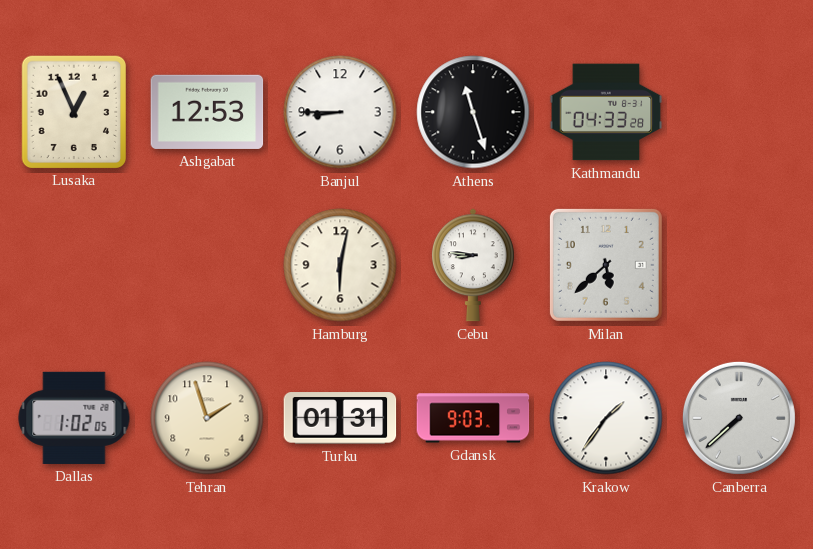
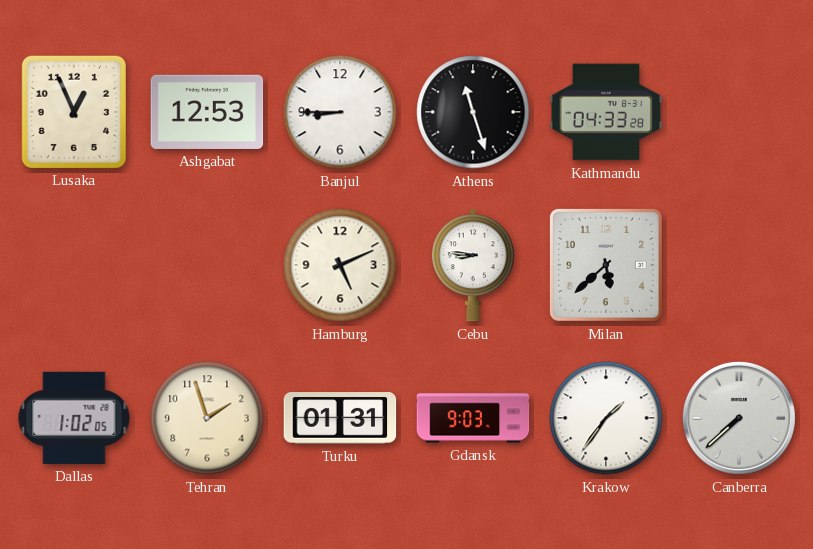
Hamburg: 6:02 -> 5:11
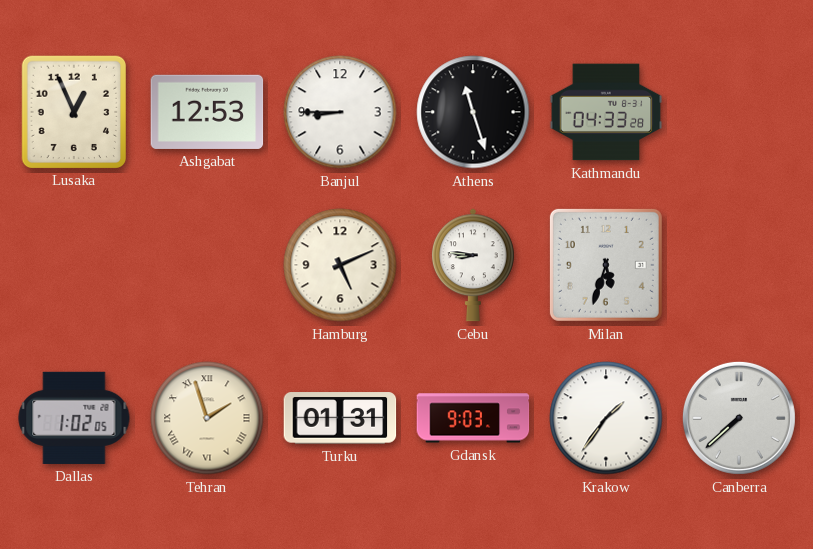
Milan: 5:38 -> 5:33
Tehran numerals: Arabic -> Roman
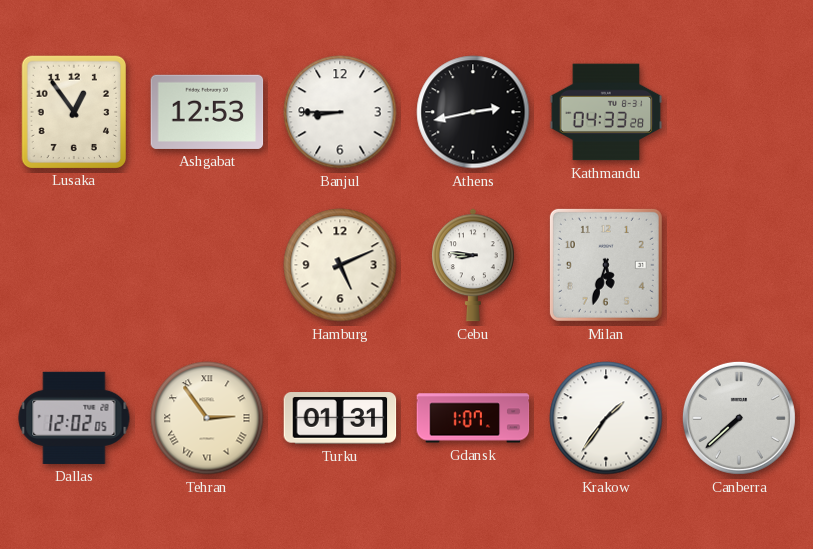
Lusaka: 12:56 -> 12:54
Athens: 11:27 -> 2:43
Dallas: 1:02 -> 12:02
Tehran: 1:57 -> 2:54
Gdansk: 9:03 -> 1:07
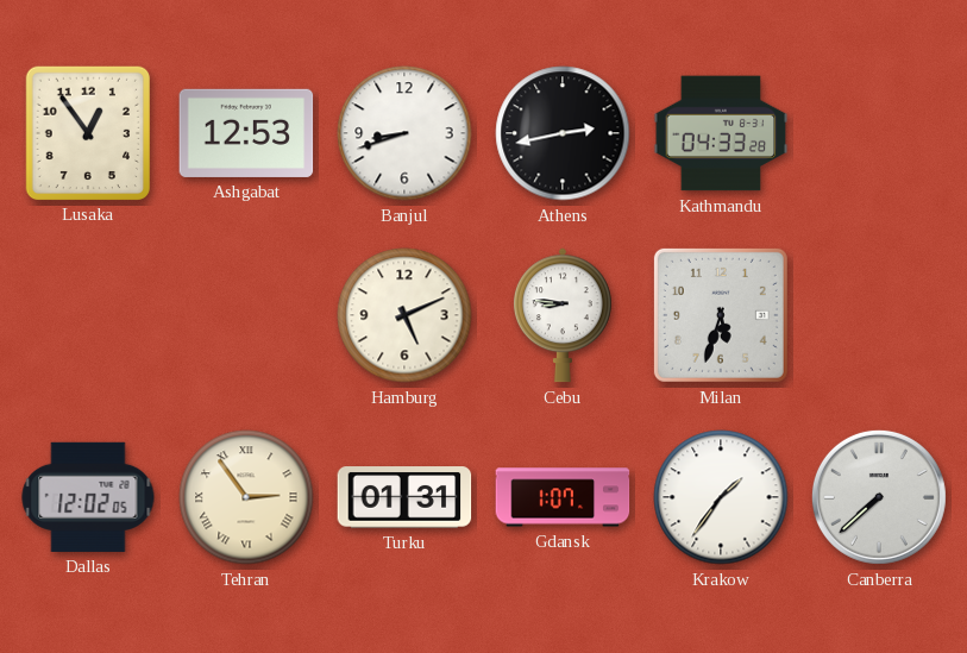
Banjul: 8:45 -> 8:42
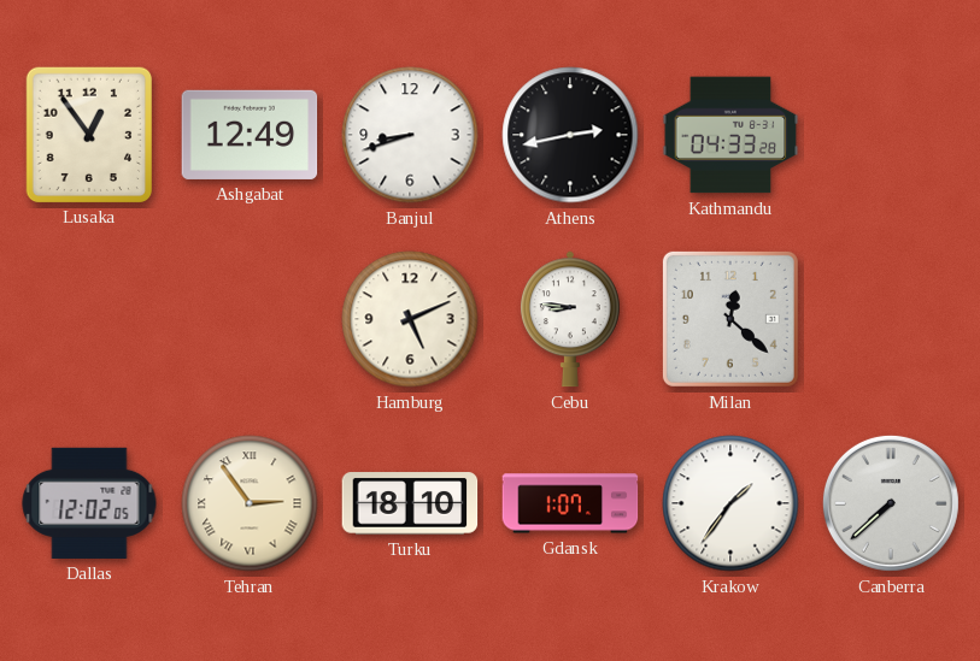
Ashgabat: 12:53 -> 12:49
Milan: 5:33 -> 12:22
Turku: 01:31 -> 18:10
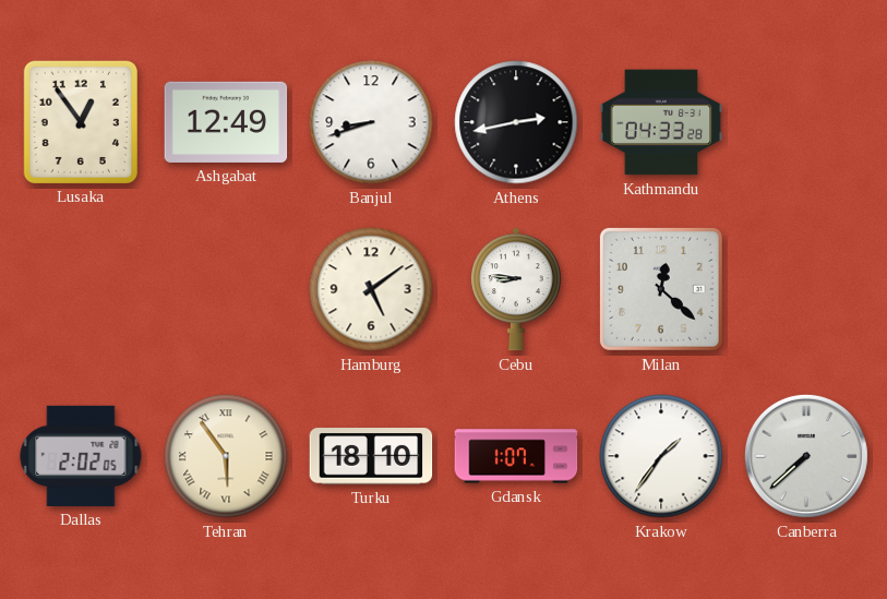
Hamburg: 5:11 -> 5:09
Dallas: 12:02 -> 2:02
Tehran: 2:54 -> 5:54
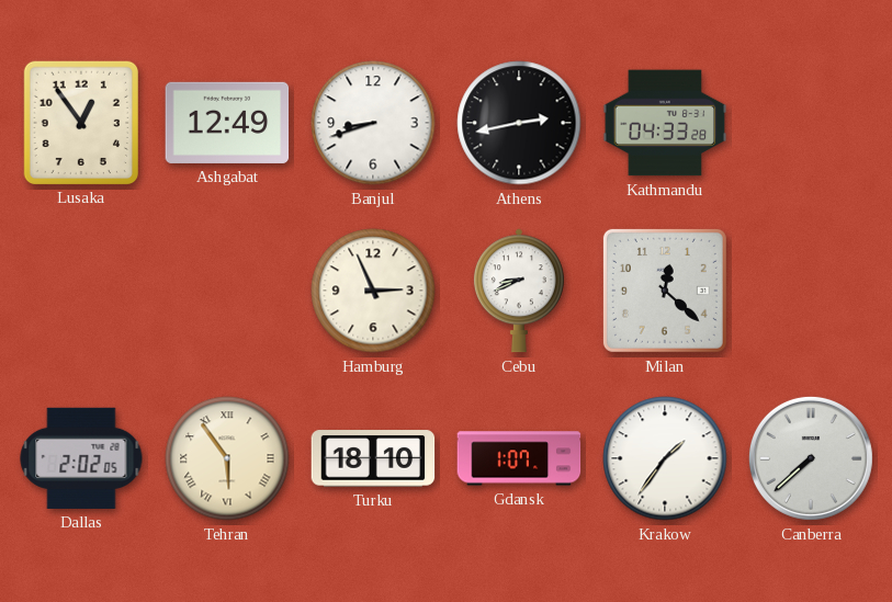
Hamburg: 5:09 -> 2:56
Cebu: 8:46 -> 8:41
